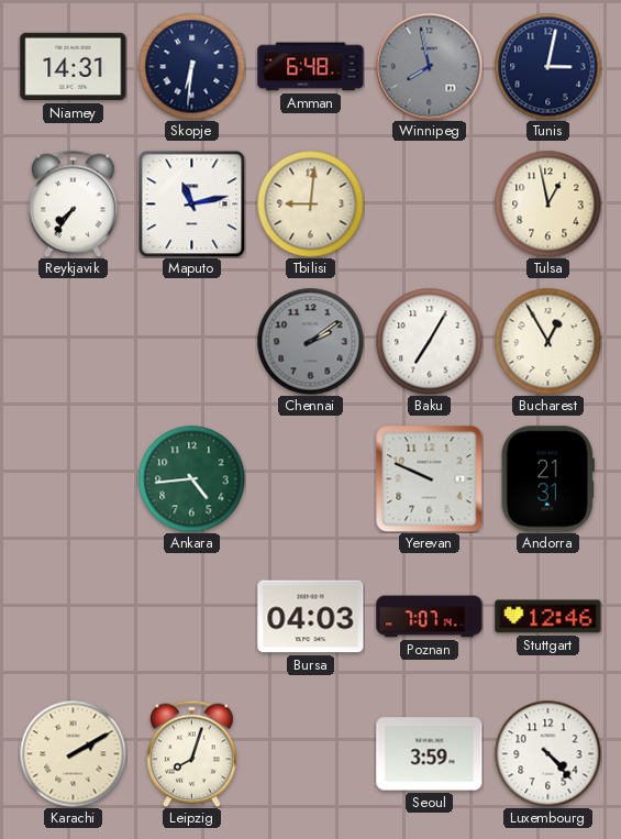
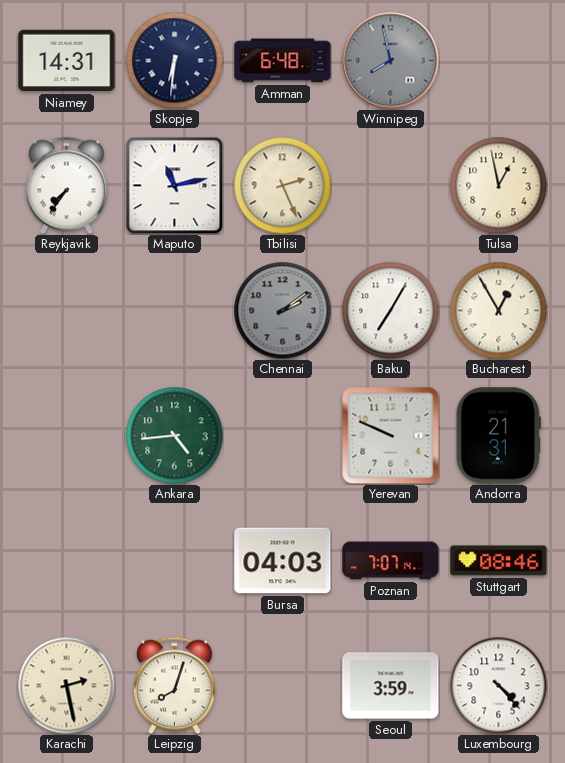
Tunis: 3:02 -> none
Tbilisi: 9:01 -> 2:26
Stuttgart: 12:46 -> 08:46
Karachi: 2:10 -> 2:28
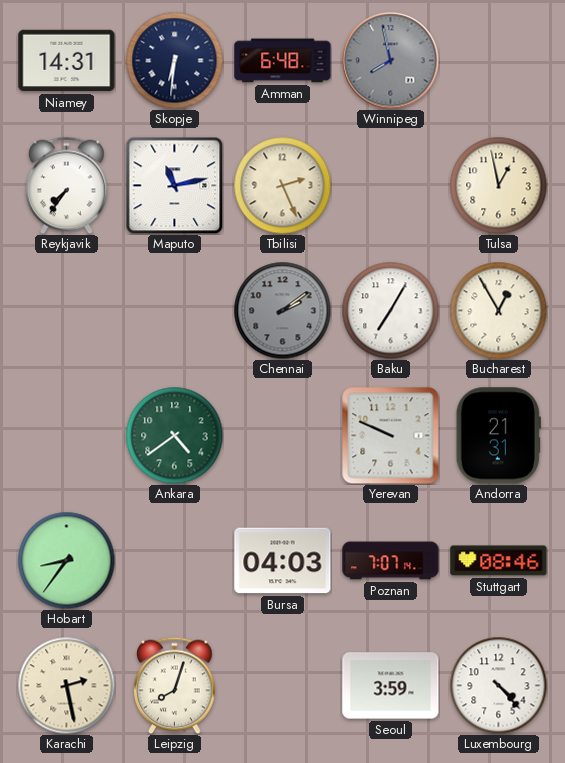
Ankara: 4:44 -> 4:39
Hobart: none -> 8:36
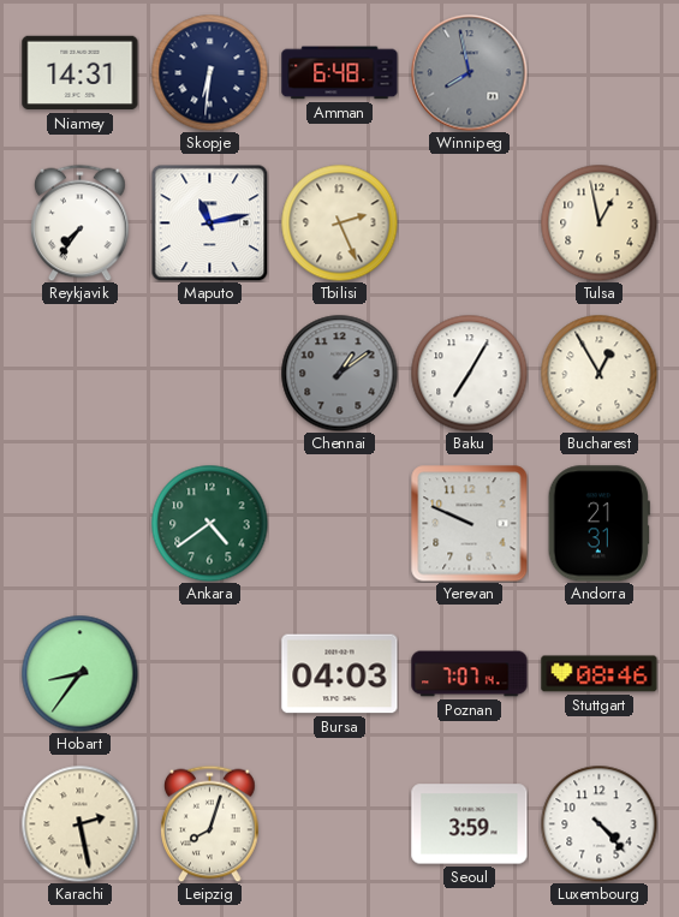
Chennai: 2:09 -> 1:09
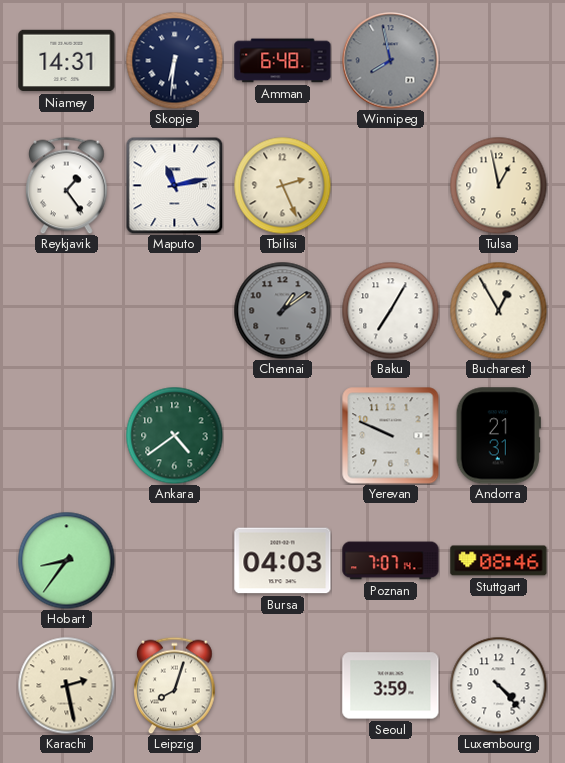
Reykjavik: 7:36 -> 1:24
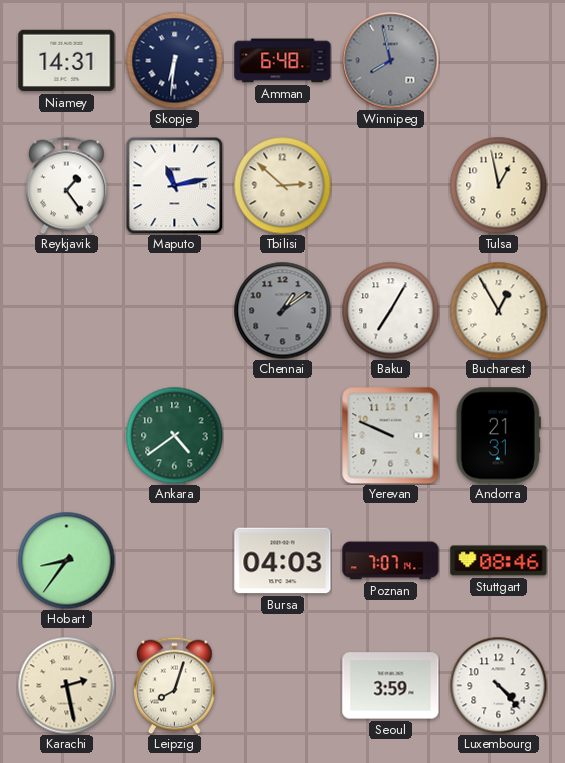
Tbilisi: 2:26 -> 2:52
